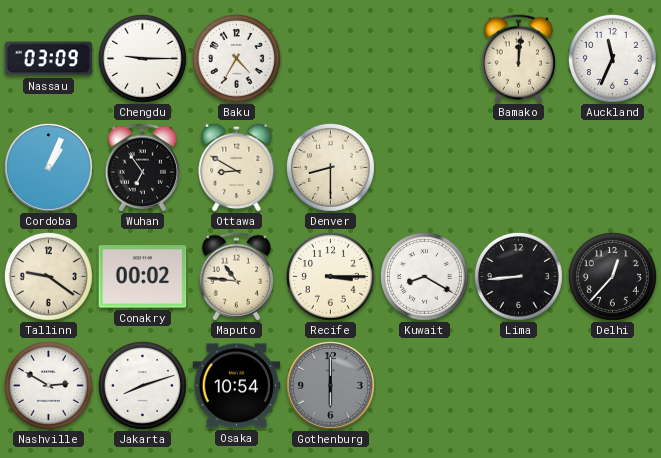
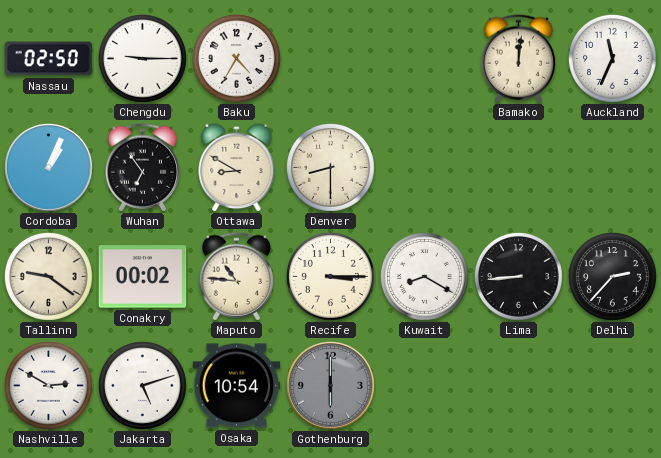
Nassau: 03:09 -> 02:50
Delhi: 12:37 -> 2:37
Jakarta: 8:12 -> 5:12
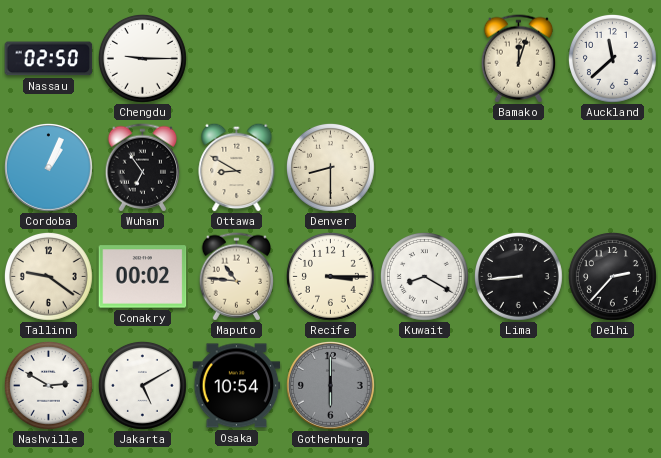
Baku: 4:35 -> none
Bamako: 12:01 -> 12:03
Auckland: 11:34 -> 11:38
Jakarta: 5:12 -> 5:10
